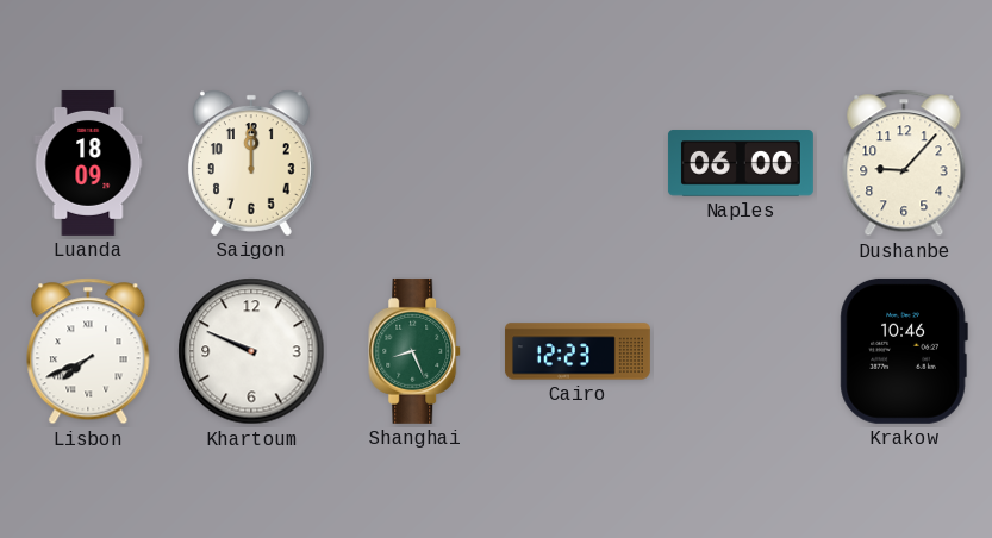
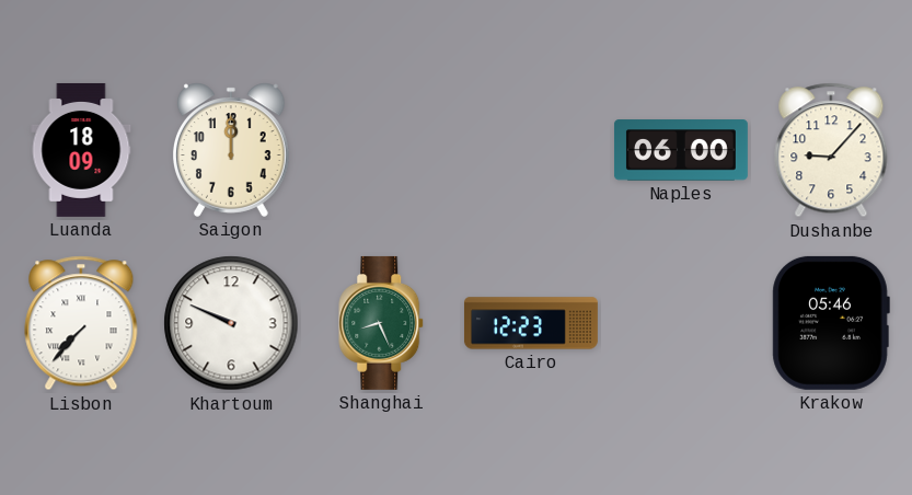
Lisbon: 7:41 -> 7:37
Krakow: 10:46 -> 05:46
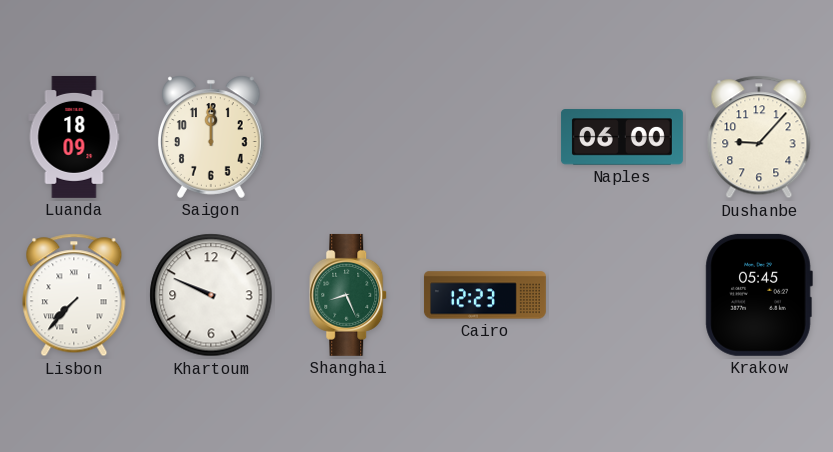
Krakow: 05:46 -> 05:45
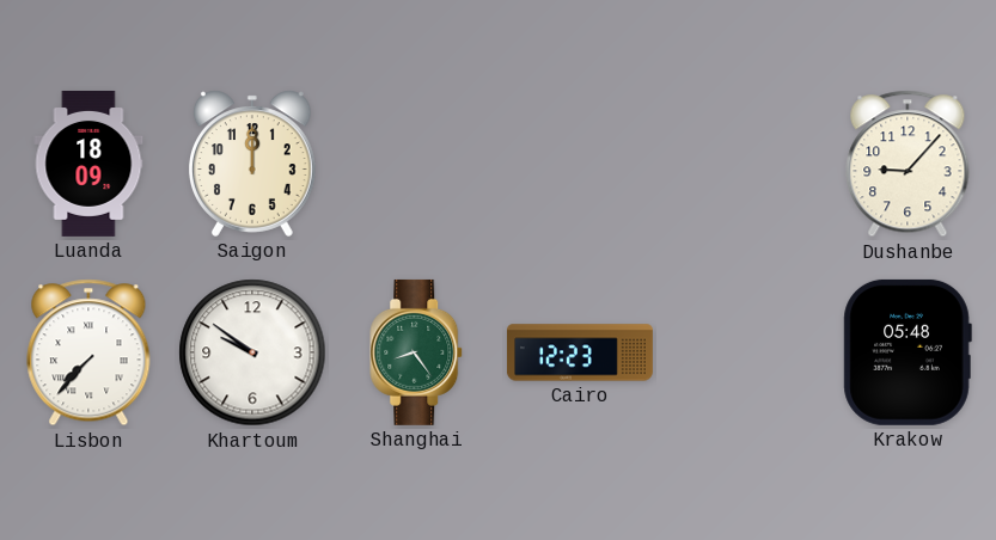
Naples: 06:00 -> none
Khartoum: 9:49 -> 9:51
Shanghai: 8:26 -> 8:24
Krakow: 05:45 -> 05:48
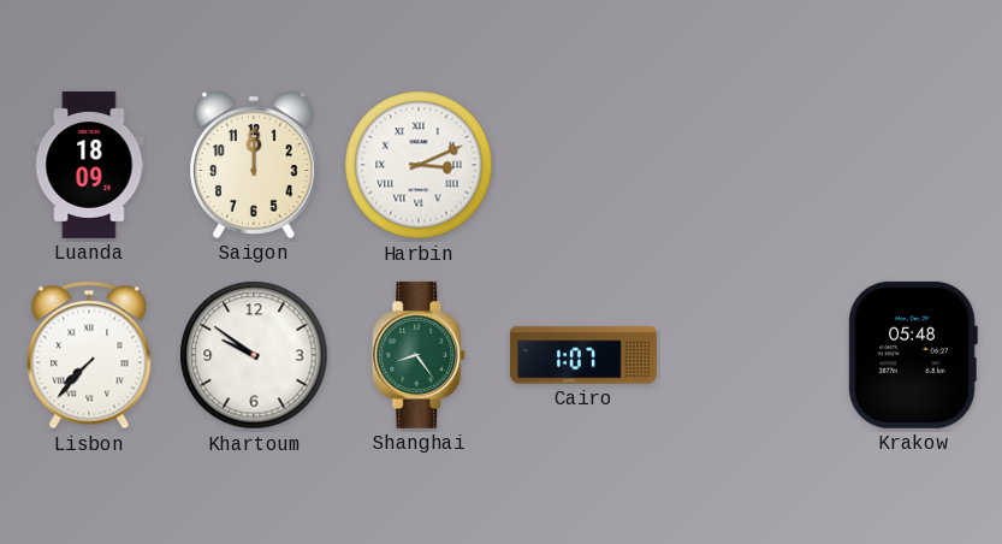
Harbin: none -> 3:11
Dushanbe: 9:07 -> none
Cairo: 12:23 -> 1:07
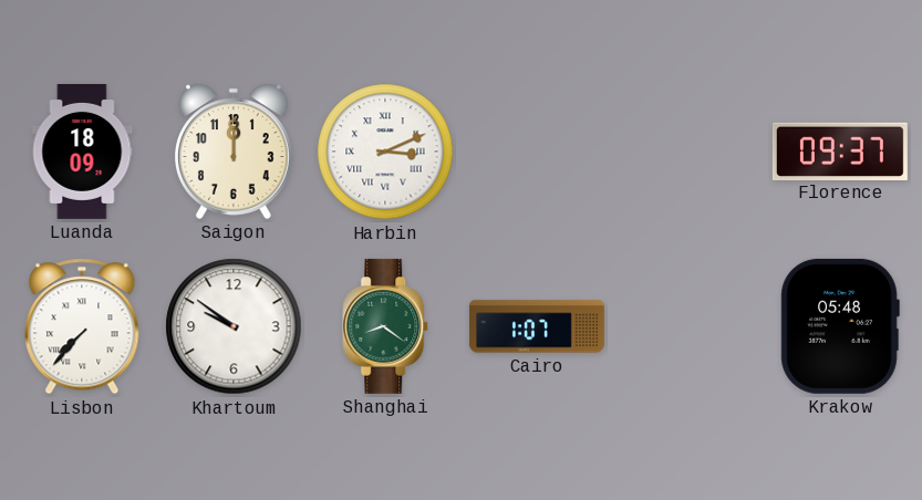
Florence: none -> 09:37
Shanghai: 8:24 -> 8:21
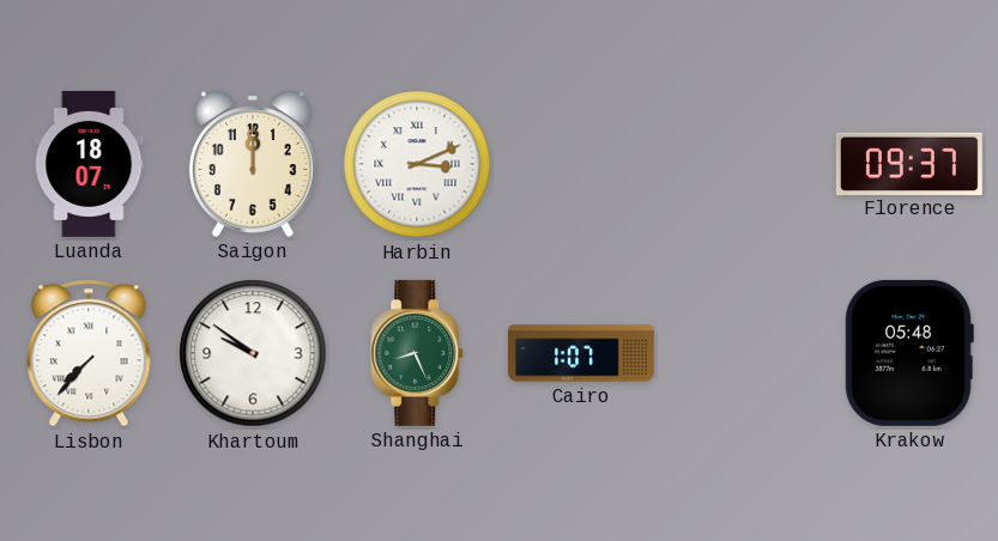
Luanda: 18:09 -> 18:07
Shanghai: 8:21 -> 8:26
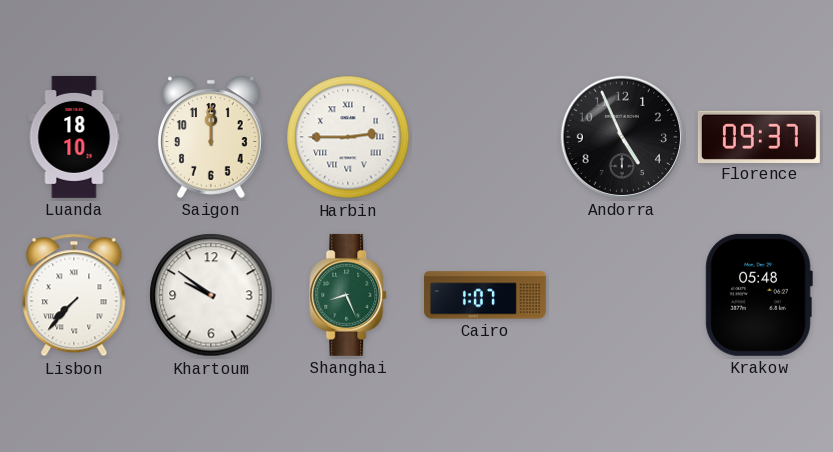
Luanda: 18:07 -> 18:10
Harbin: 3:11 -> 2:45
Andorra: none -> 4:56
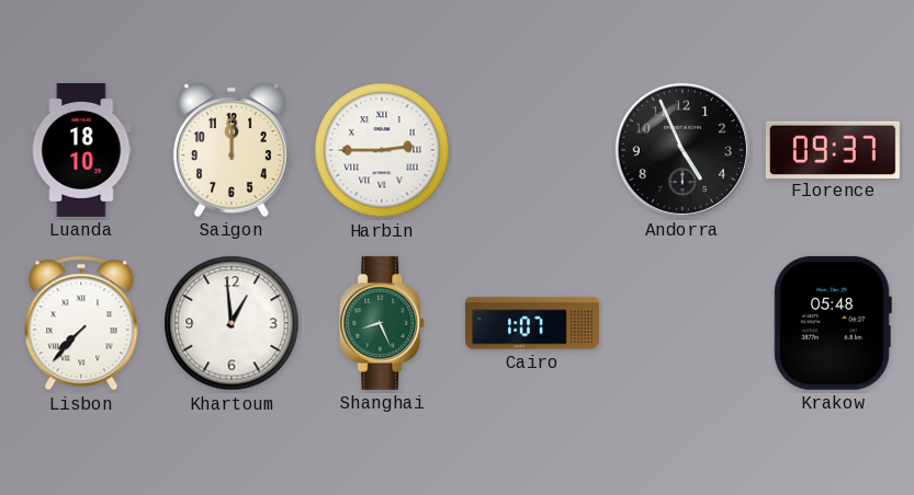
Khartoum: 9:51 -> 12:59
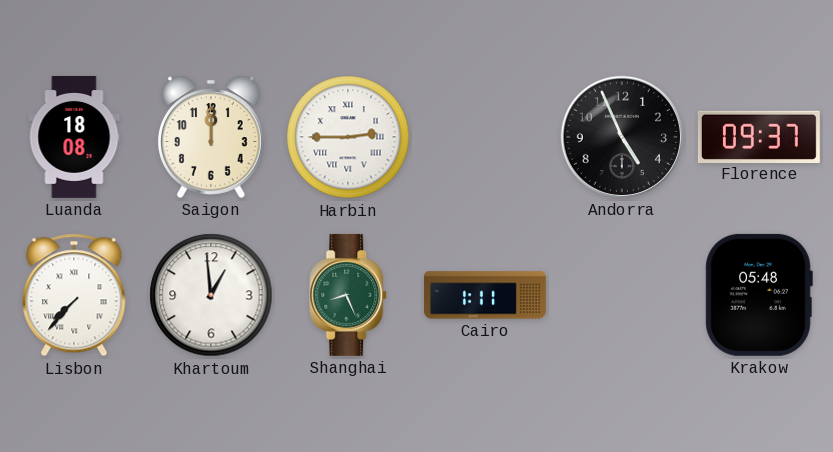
Luanda: 18:10 -> 18:08
Cairo: 1:07 -> 1:11
